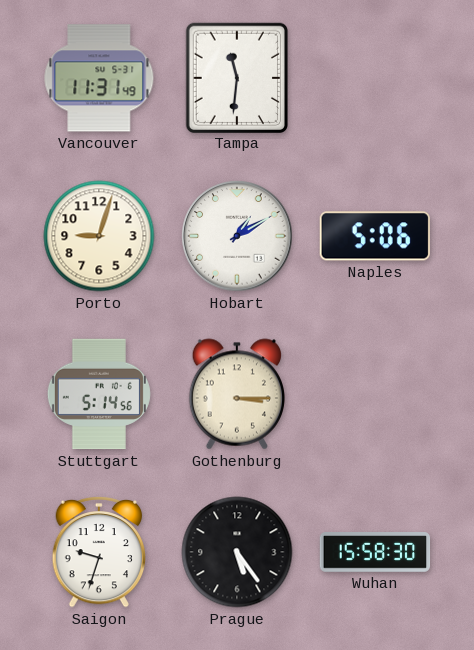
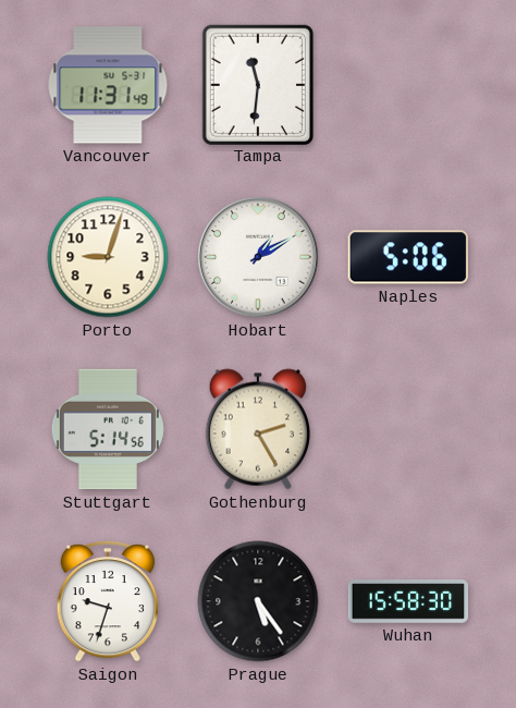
Gothenburg: 3:15 -> 2:25
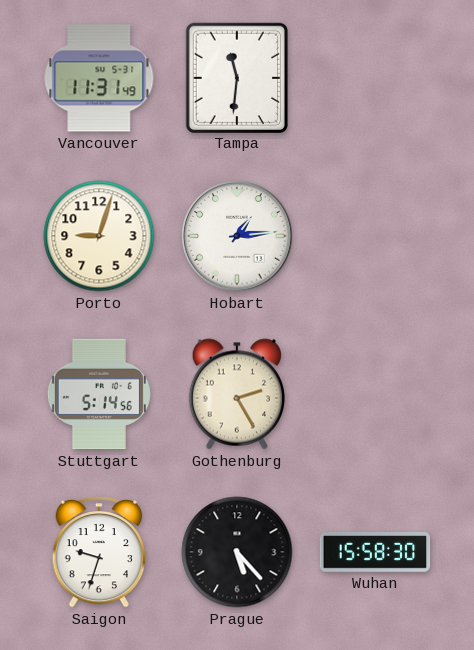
Hobart: 1:10 -> 1:14
Naples: 5:06 -> none
Prague: 5:24 -> 5:23
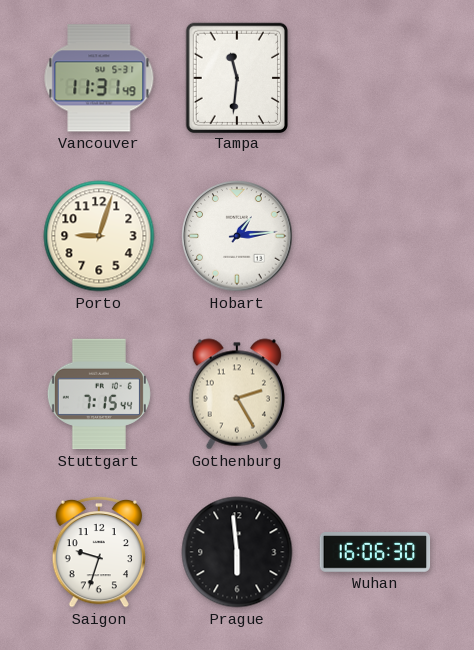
Stuttgart: 5:14 -> 7:15
Prague: 5:23 -> 5:59
Wuhan: 15:58 -> 16:06
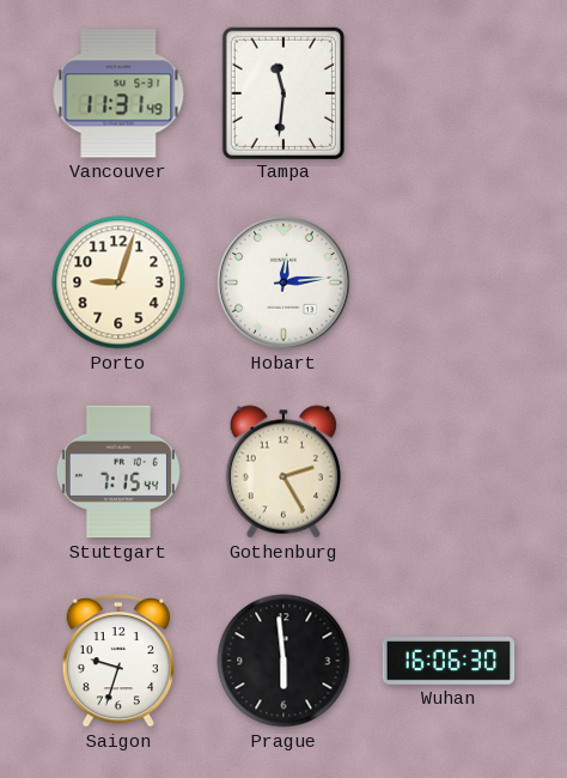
Hobart: 1:14 -> 12:14
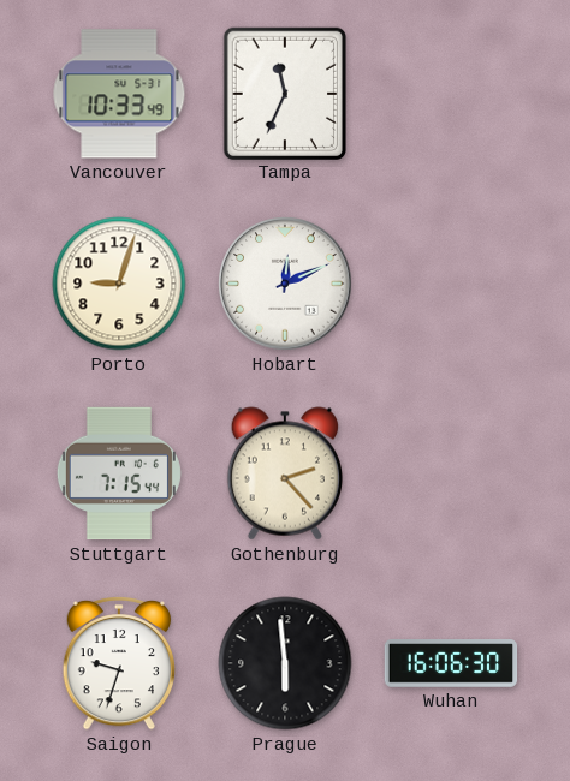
Vancouver: 11:31 -> 10:33
Tampa: 11:31 -> 11:34
Hobart: 12:14 -> 12:11
Gothenburg: 2:25 -> 2:23
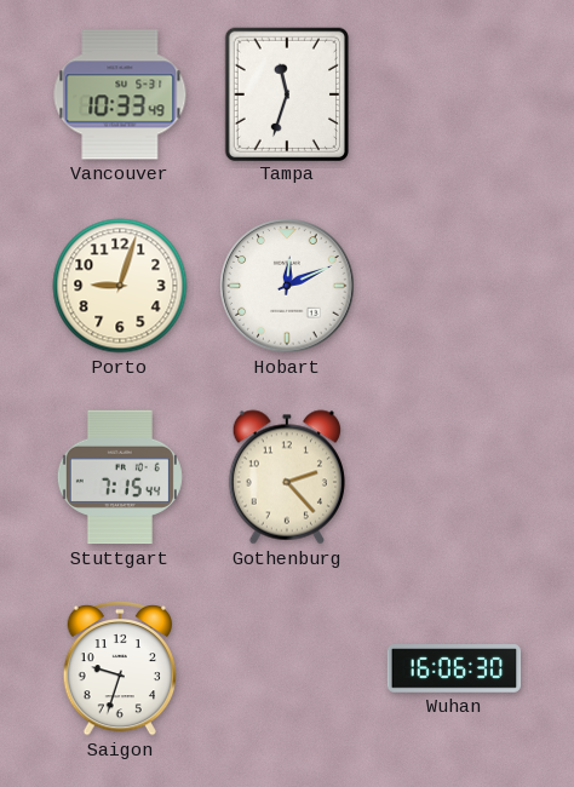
Tampa: 11:34 -> 11:33
Prague: 5:59 -> none
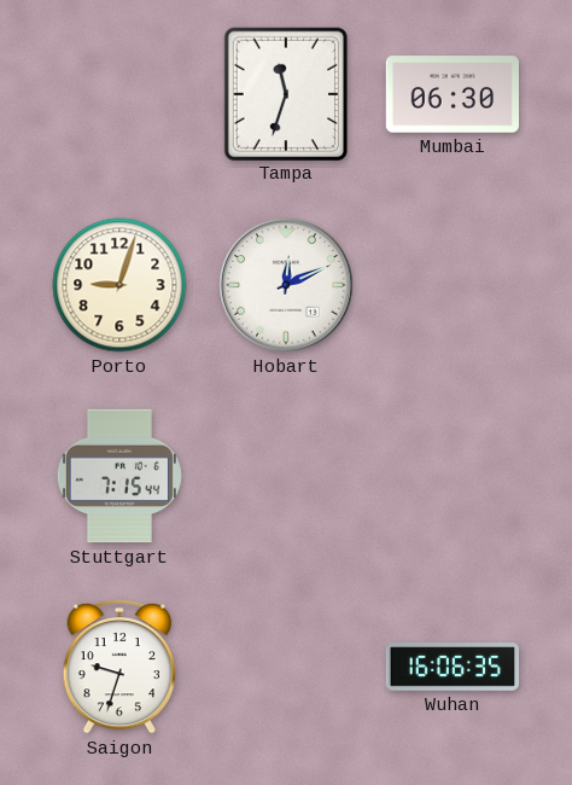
Vancouver: 10:33 -> none
Mumbai: none -> 06:30
Gothenburg: 2:23 -> none
Wuhan: 16:06:30 -> 16:06:35
